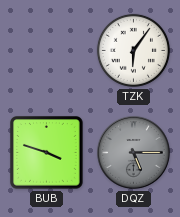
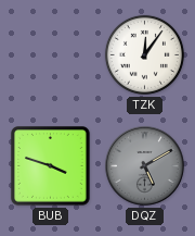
TZK: 6:06 -> 12:06
DQZ: 5:15 -> 5:10
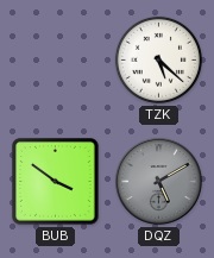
TZK: 12:06 -> 5:22
BUB: 3:48 -> 3:51
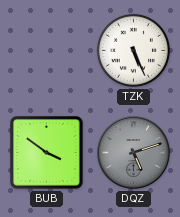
TZK: 5:22 -> 5:26
DQZ: 5:10 -> 5:12
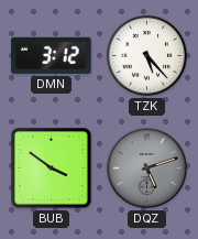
DMN: none -> 3:12
TZK: 5:26 -> 5:23
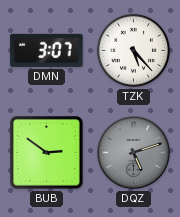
DMN: 3:12 -> 3:07
BUB: 3:51 -> 2:51
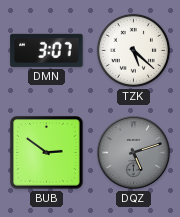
TZK: 5:23 -> 5:22
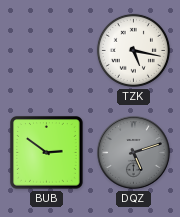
DMN: 3:07 -> none
TZK: 5:22 -> 5:17
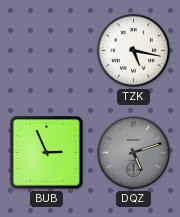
BUB: 2:51 -> 2:56
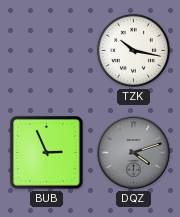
TZK: 5:17 -> 10:17
DQZ: 5:12 -> 4:12
